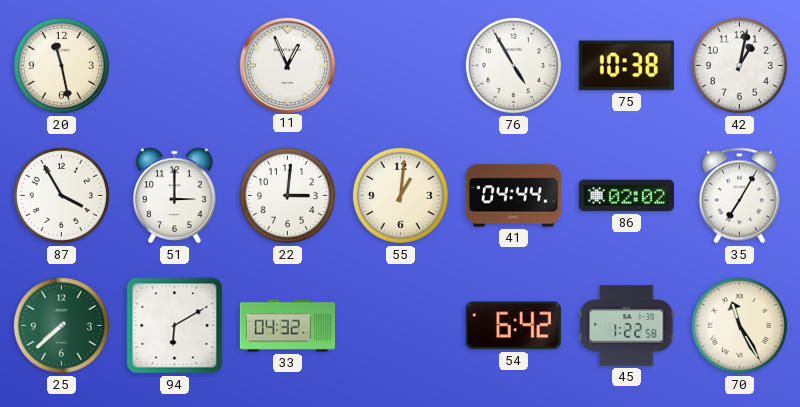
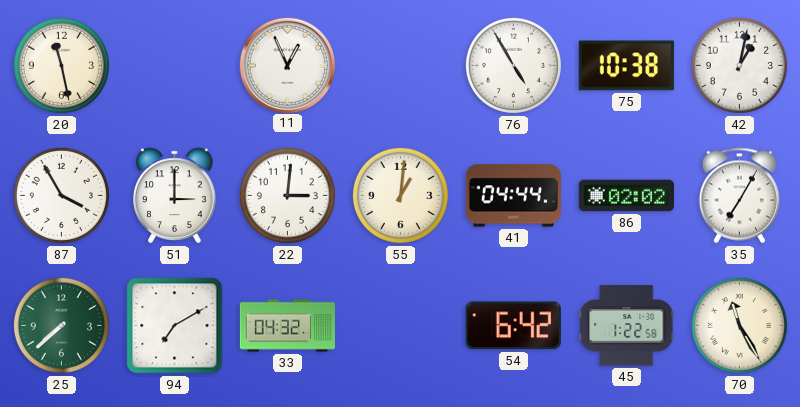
94: 6:10 -> 7:10
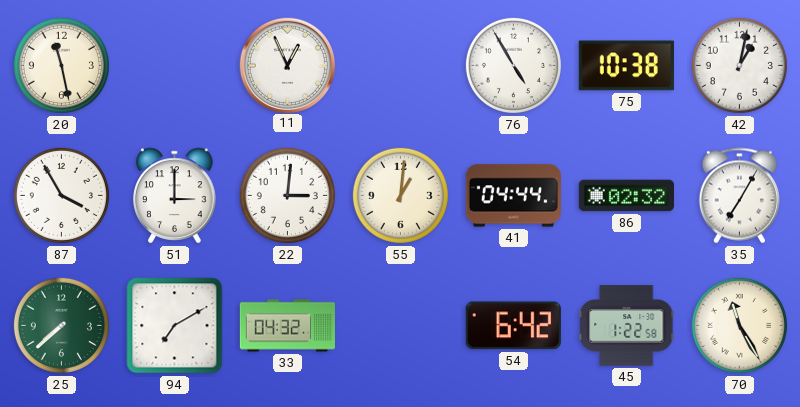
86: 02:02 -> 02:32
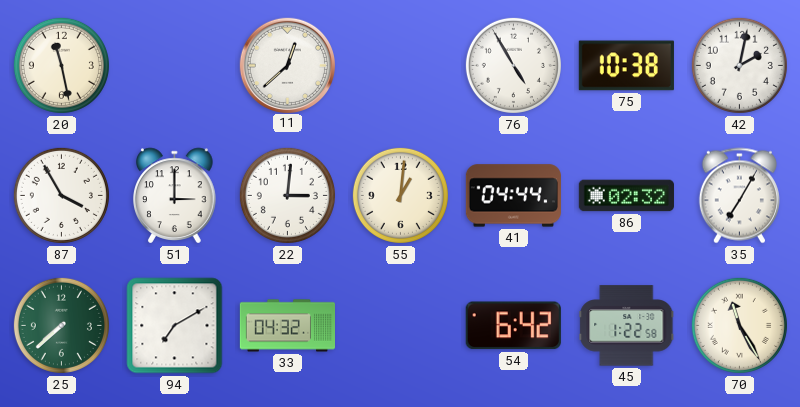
11: 12:56 -> 12:38
42: 1:02 -> 2:02
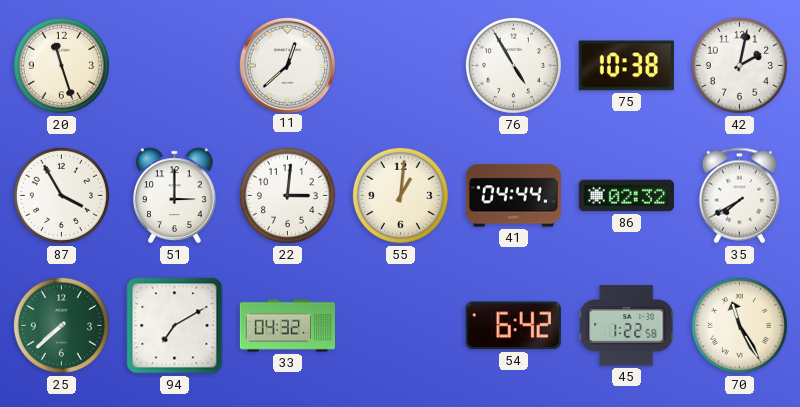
20: 11:28 -> 11:27
35: 7:05 -> 7:40
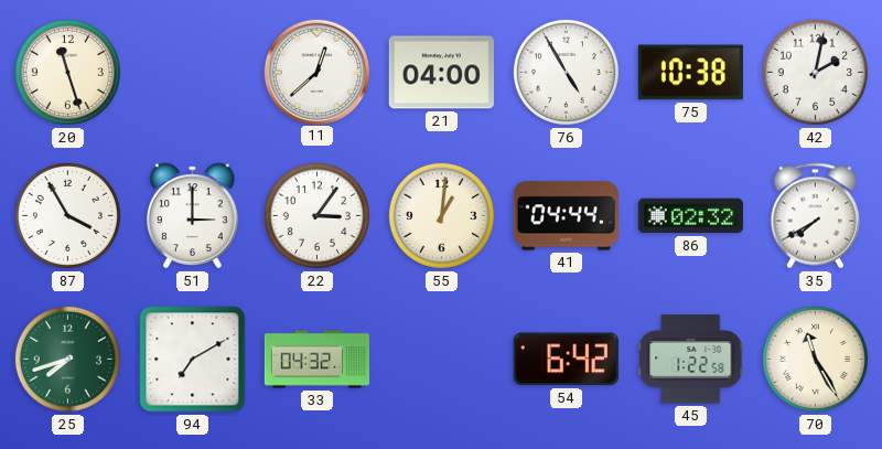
21: none -> 04:00
22: 3:01 -> 3:06
25: 7:38 -> 7:42
